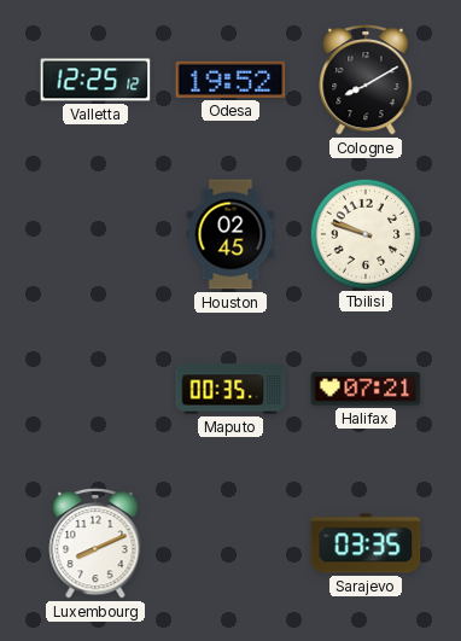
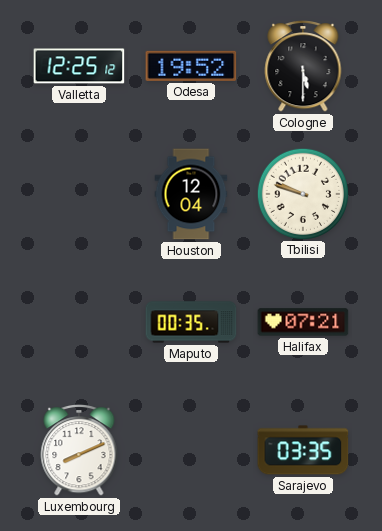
Cologne: 8:10 -> 5:30
Houston: 02:45 -> 12:04
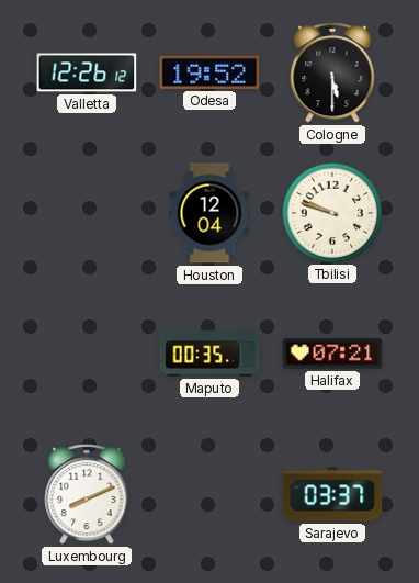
Valletta: 12:25 -> 12:26
Sarajevo: 03:35 -> 03:37
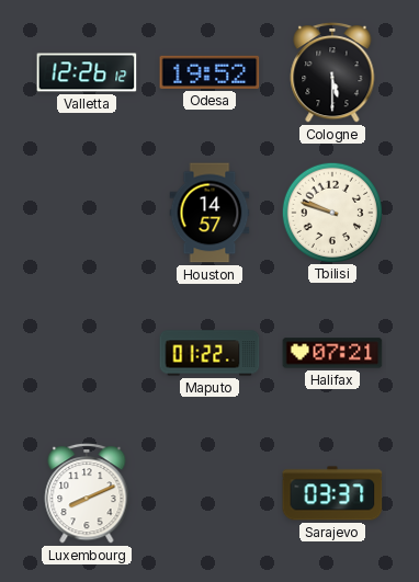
Houston: 12:04 -> 14:57
Maputo: 00:35 -> 01:22
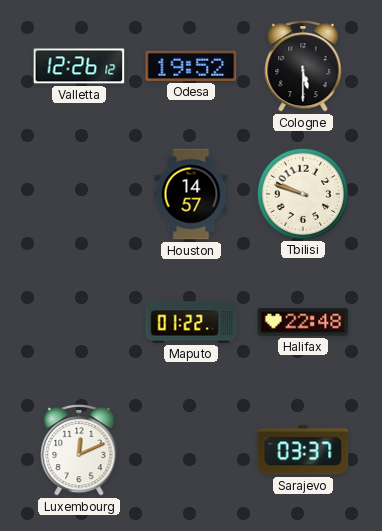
Halifax: 07:21 -> 22:48
Luxembourg: 8:11 -> 12:11
